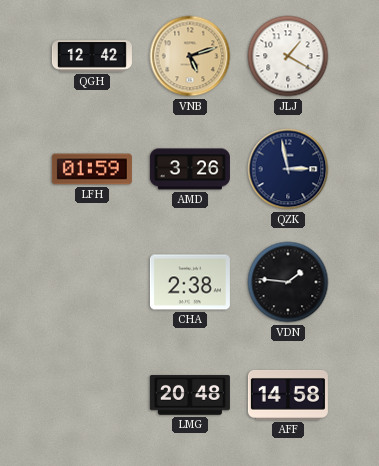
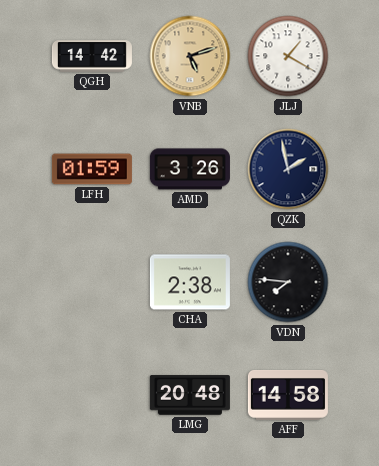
QGH: 12:42 -> 14:42
QZK: 2:58 -> 1:58
VDN: 1:46 -> 7:46
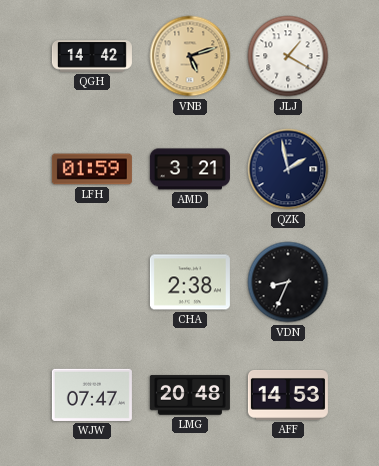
AMD: 3:26 -> 3:21
VDN: 7:46 -> 8:34
WJW: none -> 07:47
AFF: 14:58 -> 14:53
